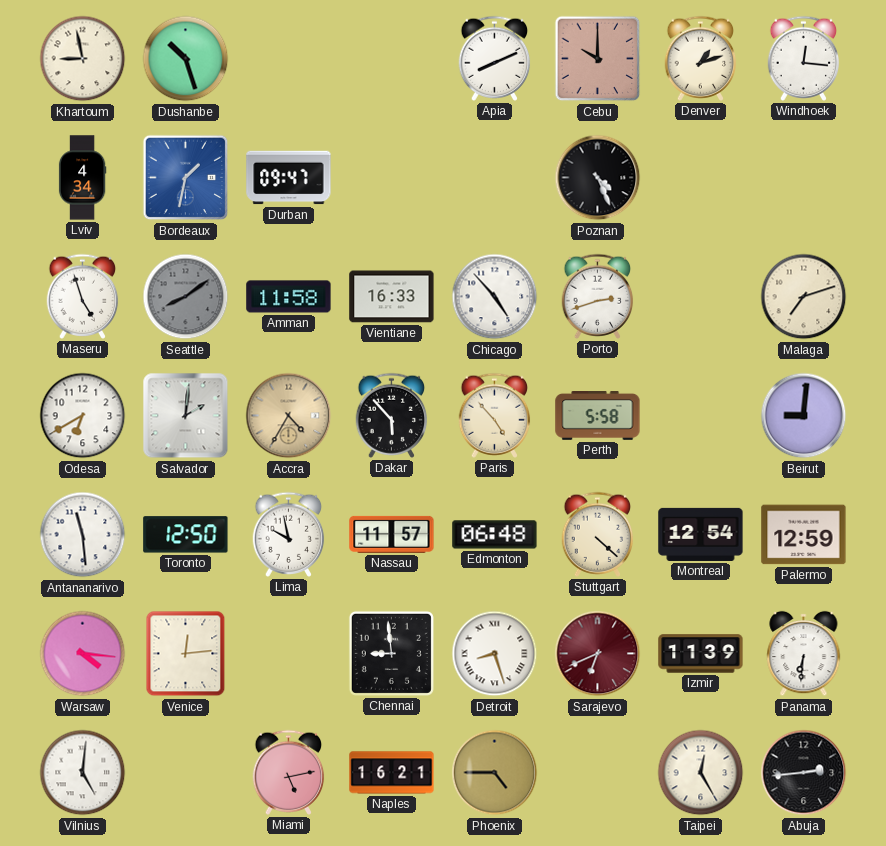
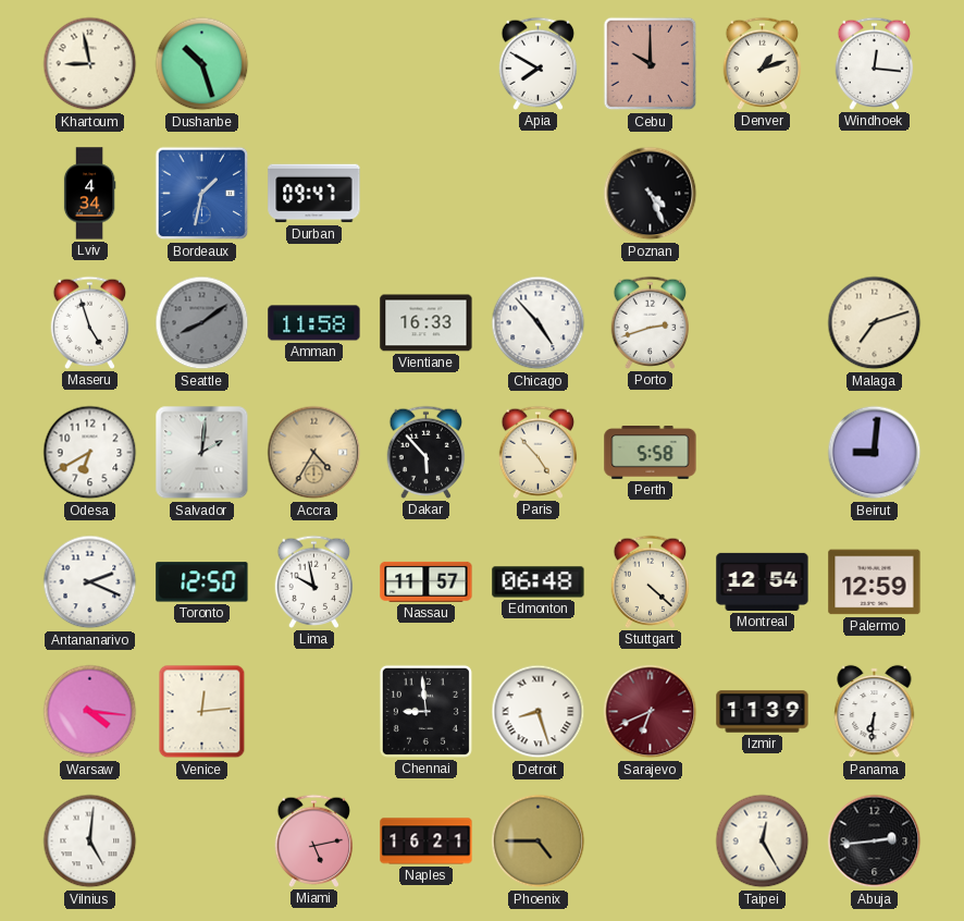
Apia: 8:11 -> 7:50
Antananarivo: 11:29 -> 2:19
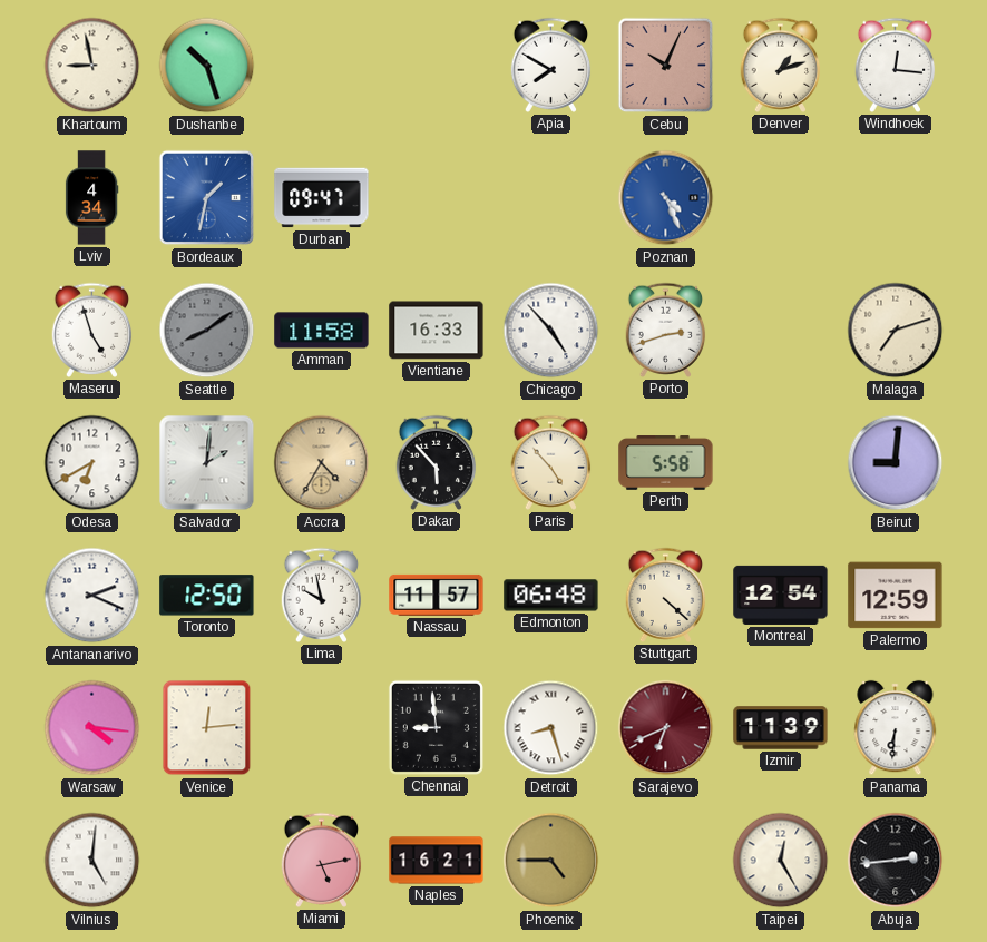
Cebu: 10:00 -> 10:04
Poznan dial: black -> blue
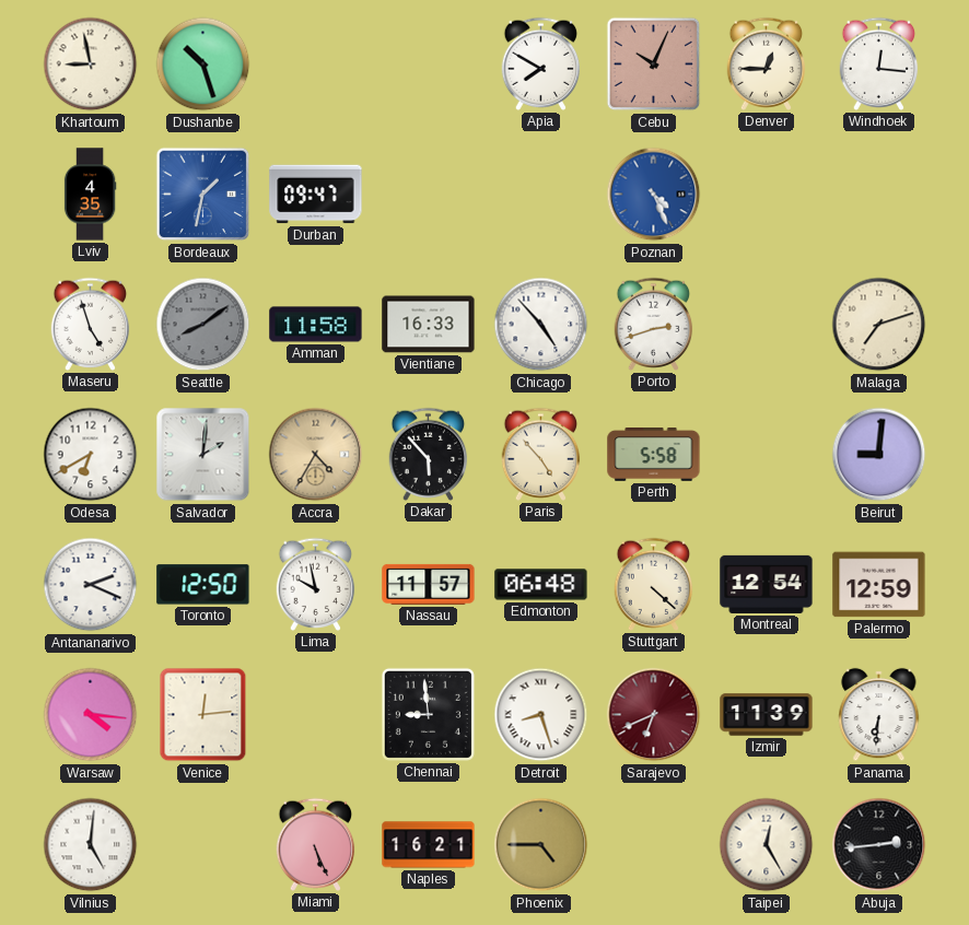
Denver: 1:12 -> 12:45
Lviv: 4:34 -> 4:35
Miami: 5:13 -> 5:26
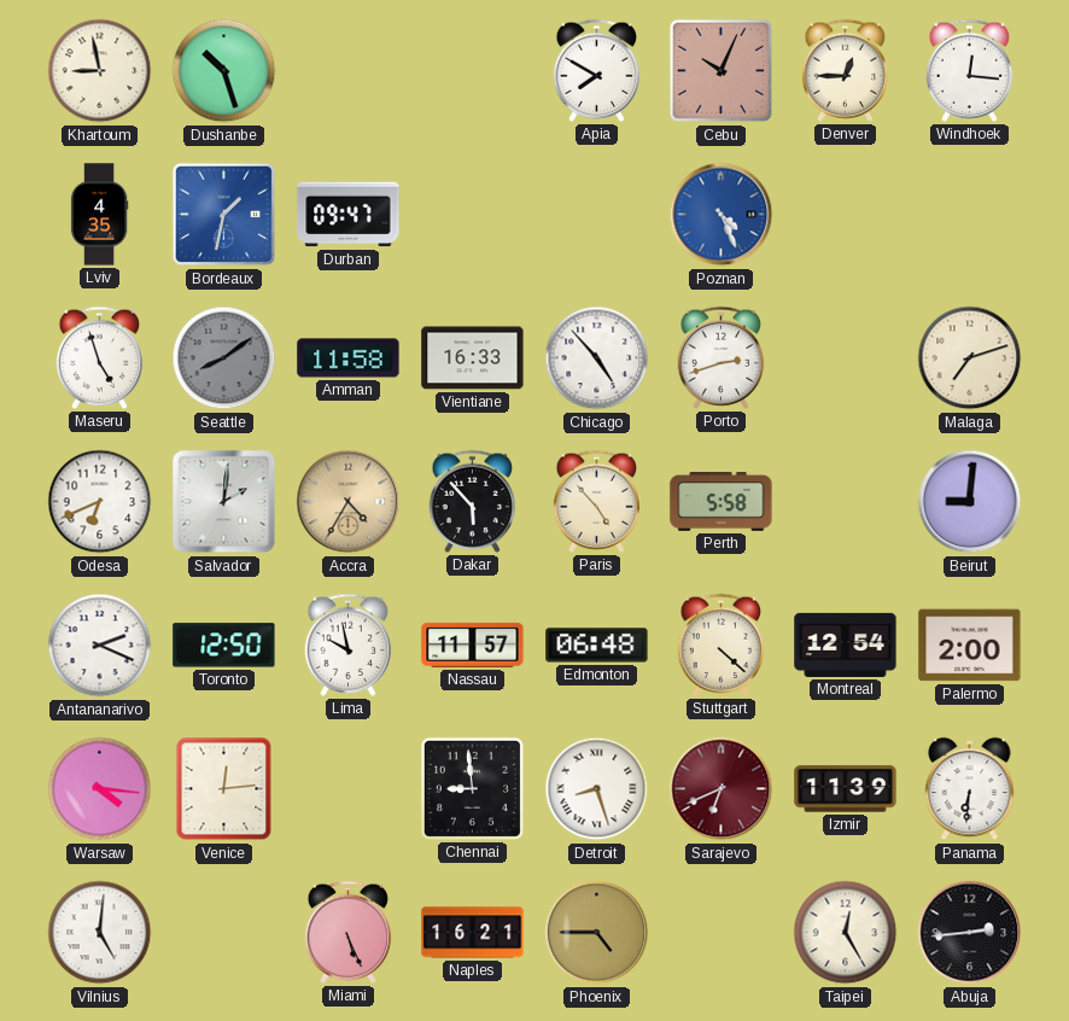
Odesa: 6:40 -> 6:41
Palermo: 12:59 -> 2:00
